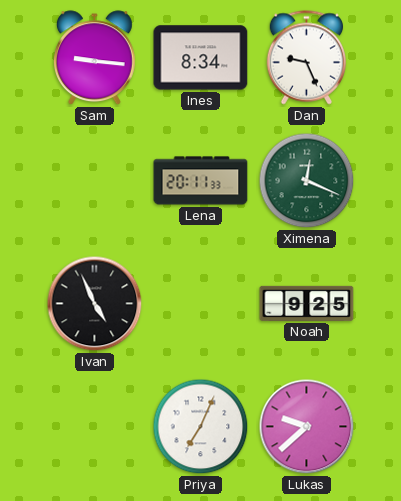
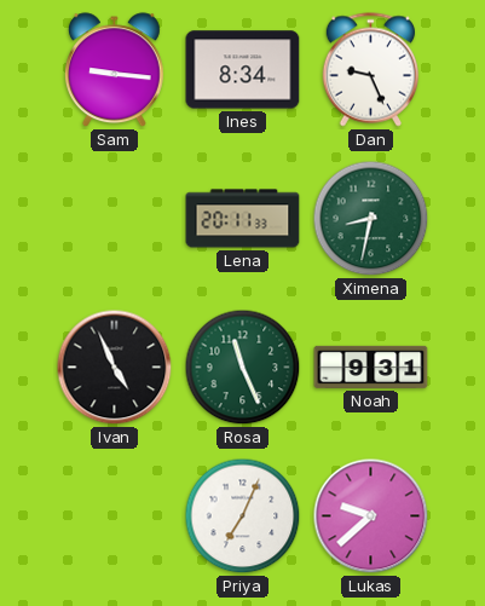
Ximena: 12:19 -> 8:32
Rosa: none -> 11:26
Noah: 9:25 -> 9:31
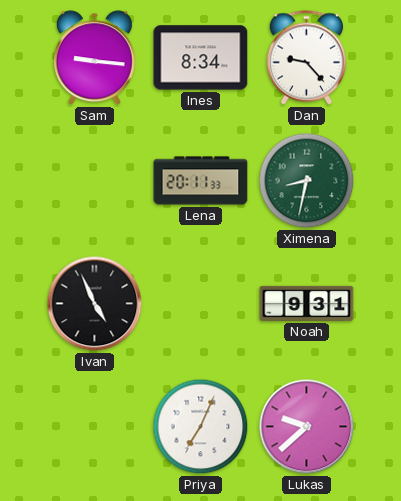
Dan: 9:26 -> 9:23
Rosa: 11:26 -> none
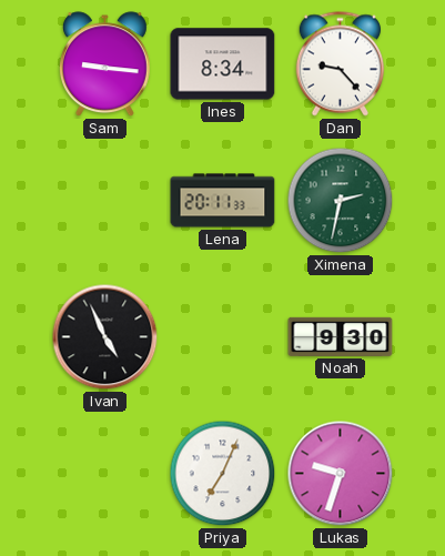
Ximena: 8:32 -> 2:32
Noah: 9:31 -> 9:30
Lukas: 9:38 -> 9:33
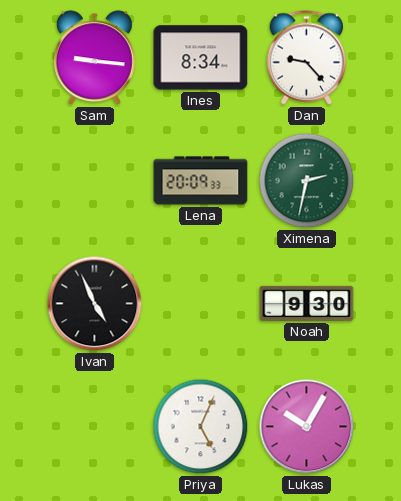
Lena: 20:11 -> 20:09
Priya: 7:04 -> 5:04
Lukas: 9:33 -> 10:05
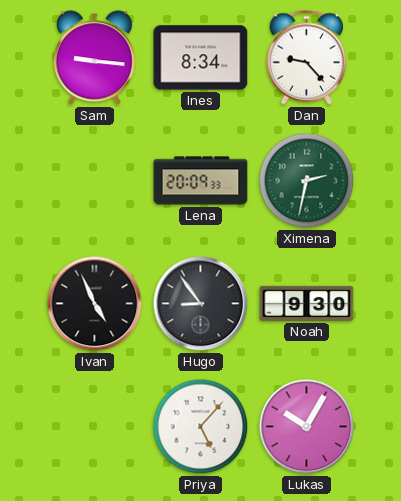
Hugo: none -> 8:54
Priya: 5:04 -> 5:07
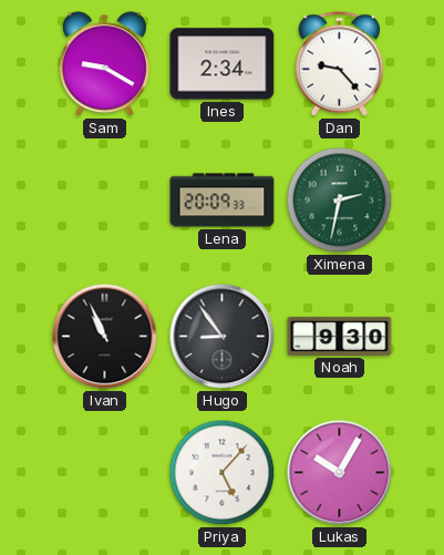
Sam: 9:16 -> 9:20
Ines: 8:34 -> 2:34
Ivan: 4:56 -> 10:56
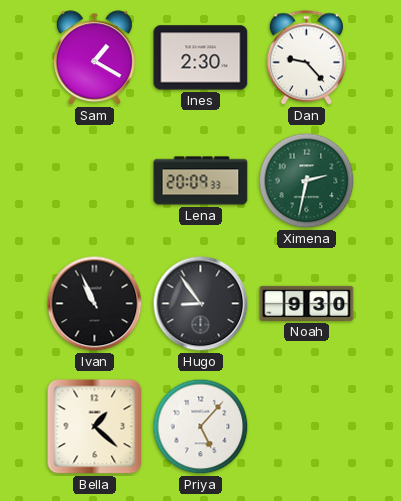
Sam: 9:20 -> 1:20
Ines: 2:34 -> 2:30
Bella: none -> 1:22
Lukas: 10:05 -> none
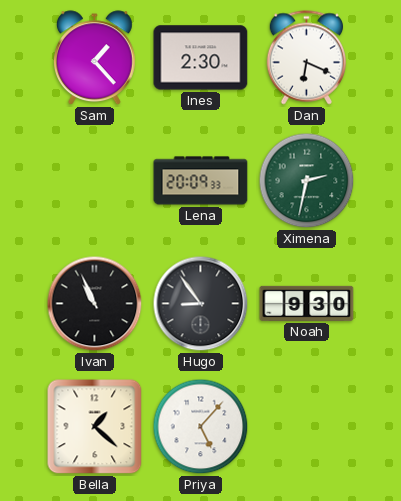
Sam: 1:20 -> 1:23
Dan: 9:23 -> 6:19
